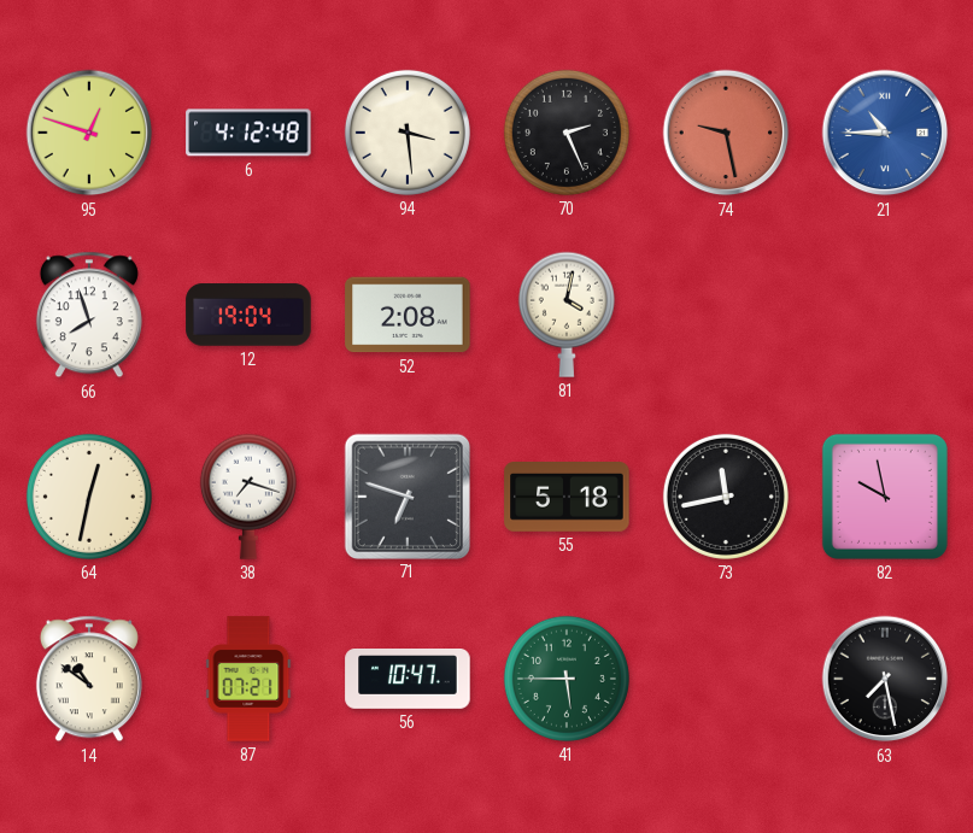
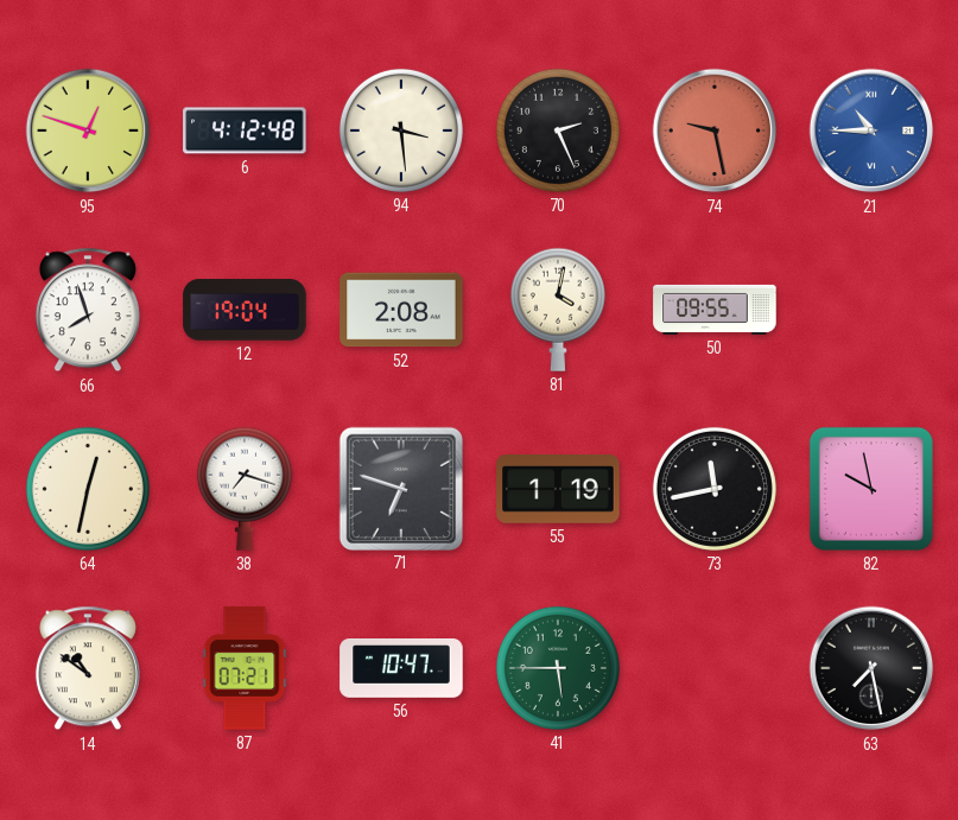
50: none -> 09:55
55: 5:18 -> 1:19
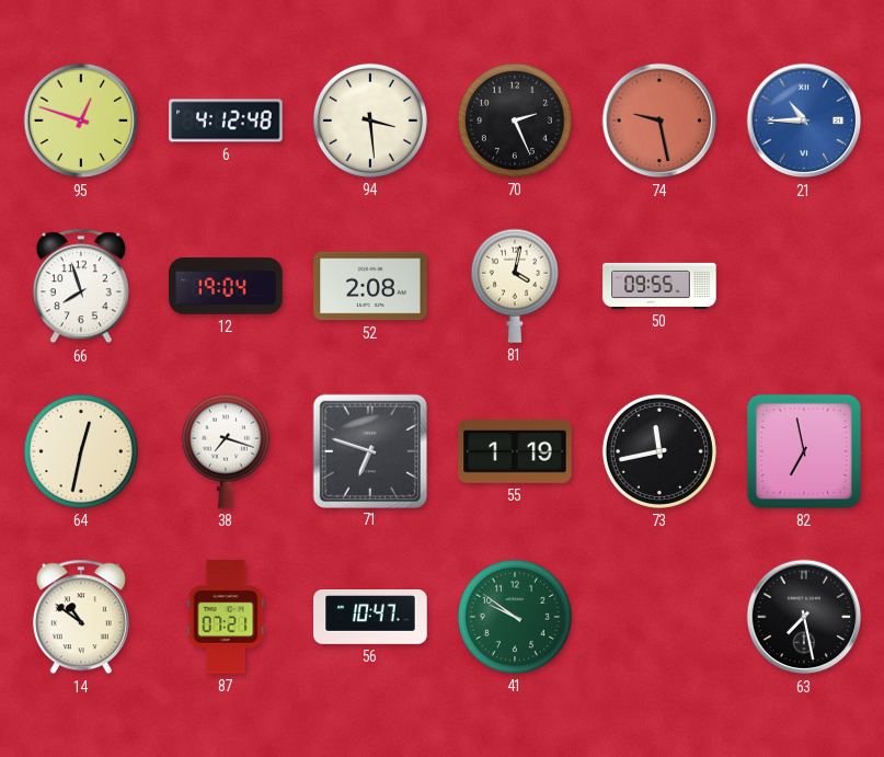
82: 9:58 -> 6:58
41: 5:45 -> 9:51
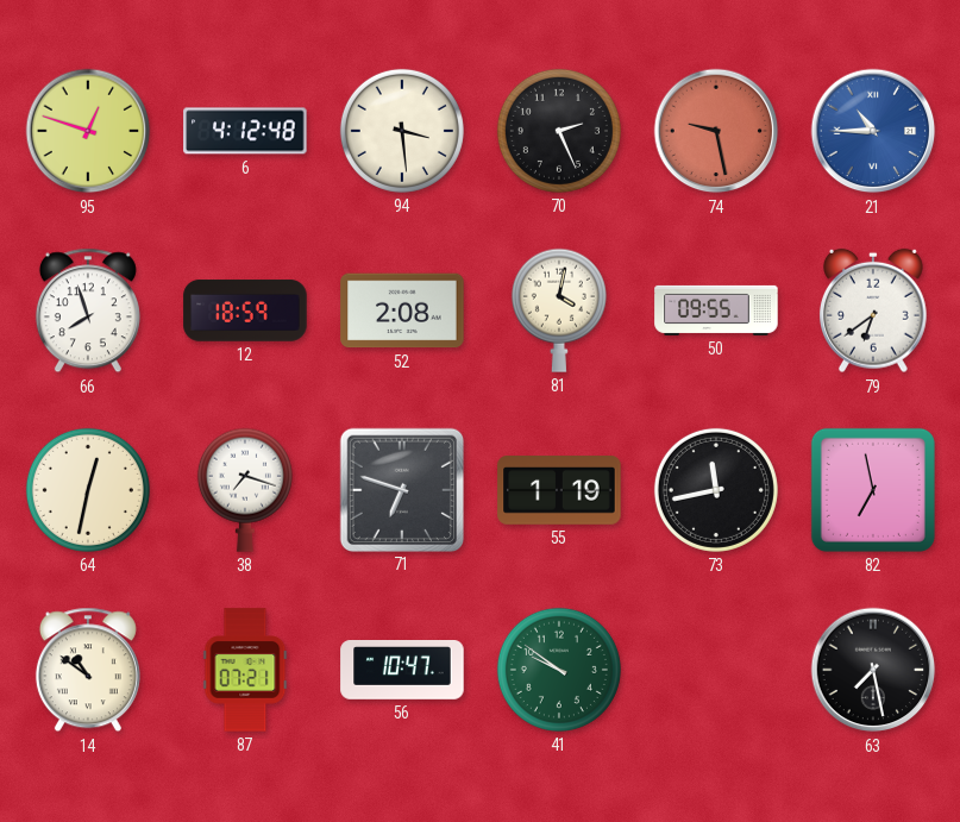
12: 19:04 -> 18:59
79: none -> 6:39
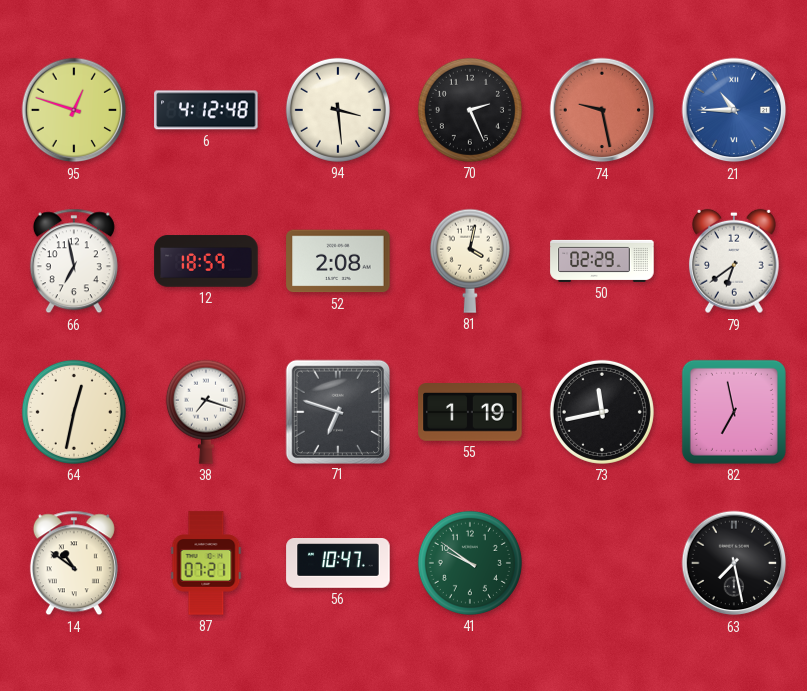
66: 7:57 -> 6:58
50: 09:55 -> 02:29
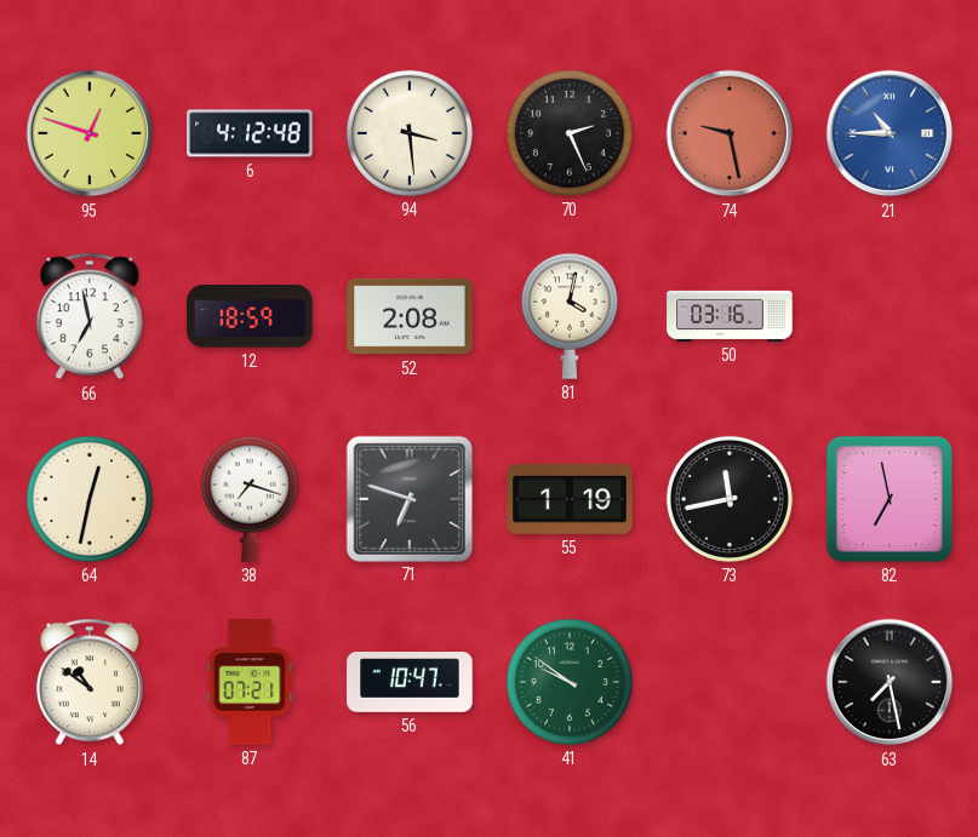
50: 02:29 -> 03:16
79: 6:39 -> none
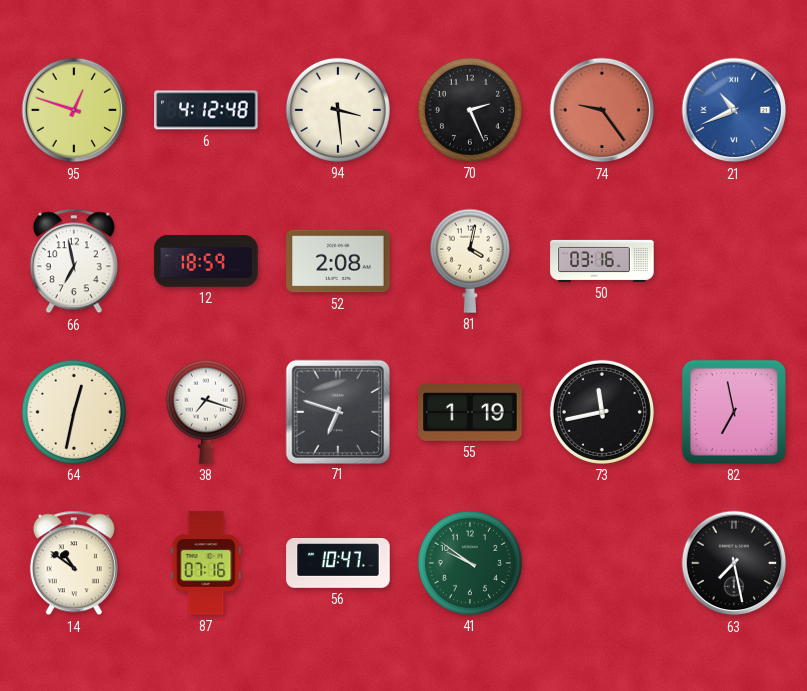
74: 9:28 -> 9:24
21: 10:45 -> 10:41
87: 07:21 -> 07:16
